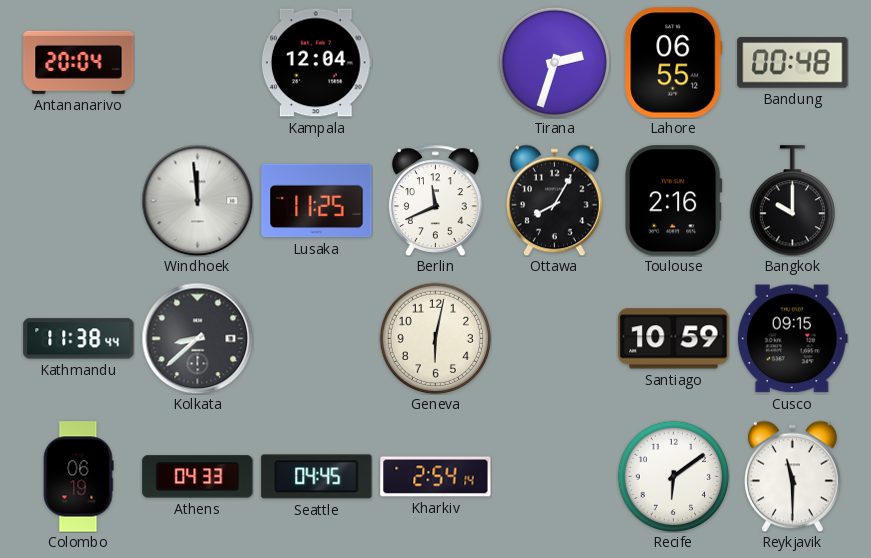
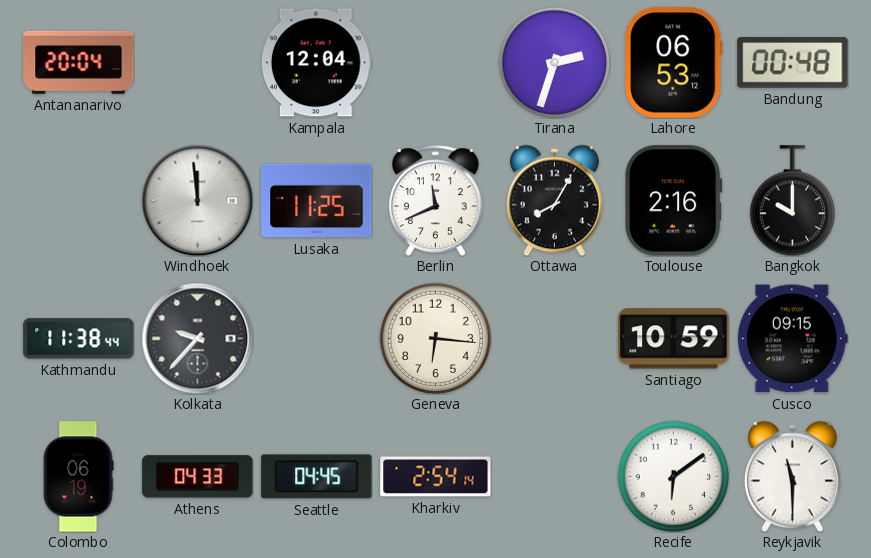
Lahore: 06:55 -> 06:53
Kolkata: 8:38 -> 9:37
Geneva: 6:02 -> 6:16
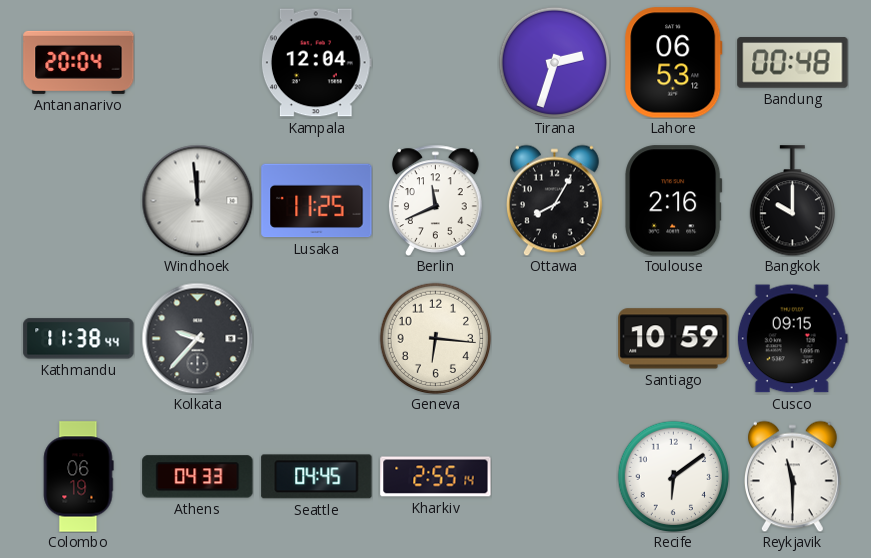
Kharkiv: 2:54 -> 2:55
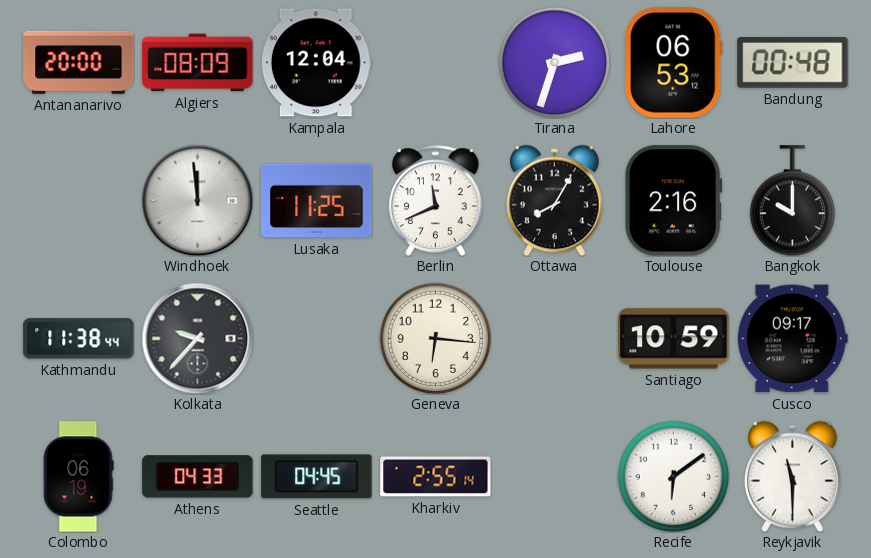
Antananarivo: 20:04 -> 20:00
Algiers: none -> 08:09
Cusco: 09:15 -> 09:17
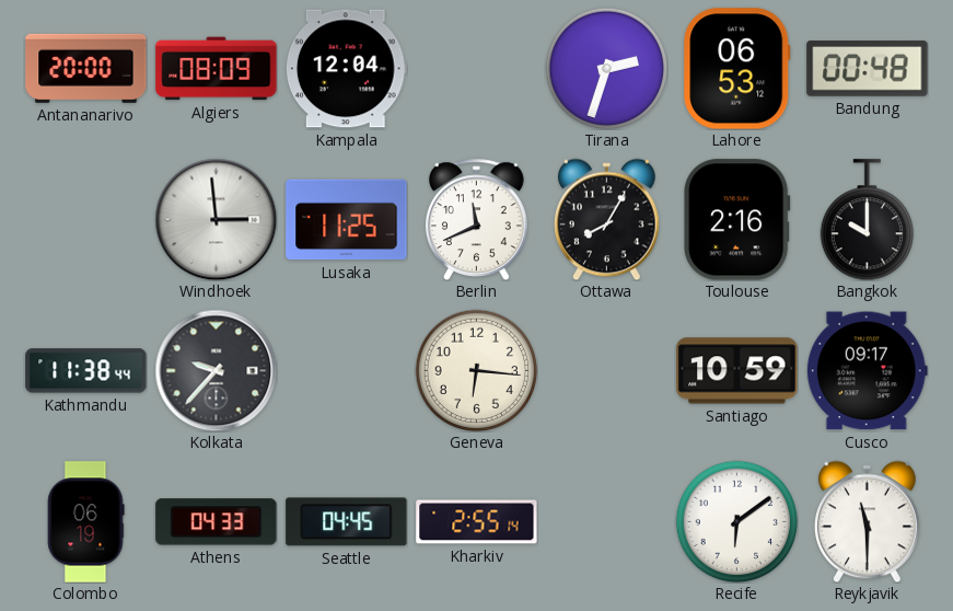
Windhoek: 11:59 -> 2:59
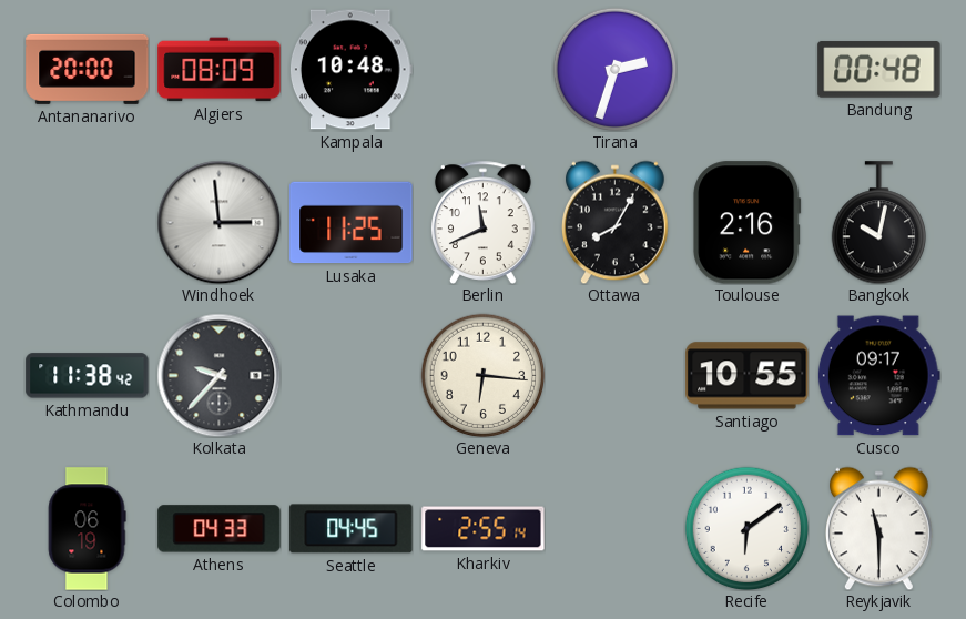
Kampala: 12:04 -> 10:48
Lahore: 06:53 -> none
Bangkok: 10:00 -> 10:02
Kathmandu: 11:38:44 -> 11:38:42
Santiago: 10:59 -> 10:55
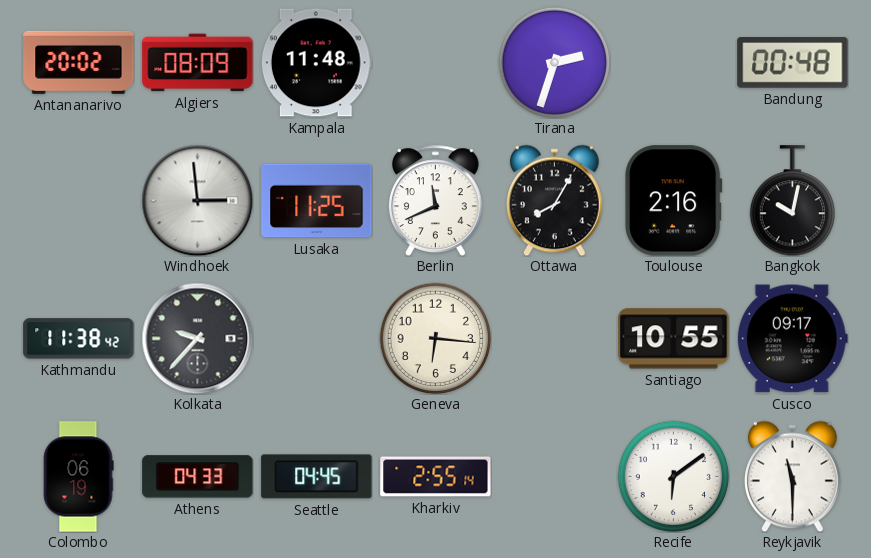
Antananarivo: 20:00 -> 20:02
Kampala: 10:48 -> 11:48
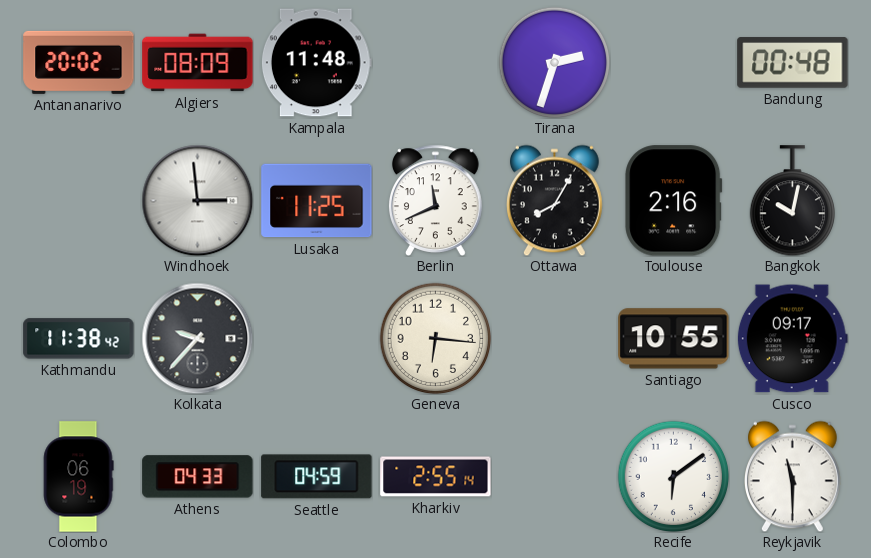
Seattle: 04:45 -> 04:59
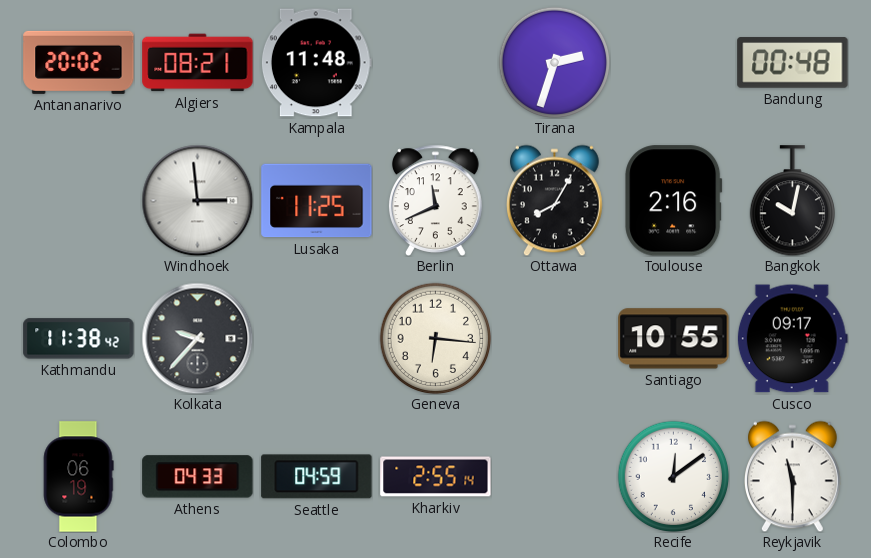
Algiers: 08:09 -> 08:21
Recife: 6:09 -> 12:09
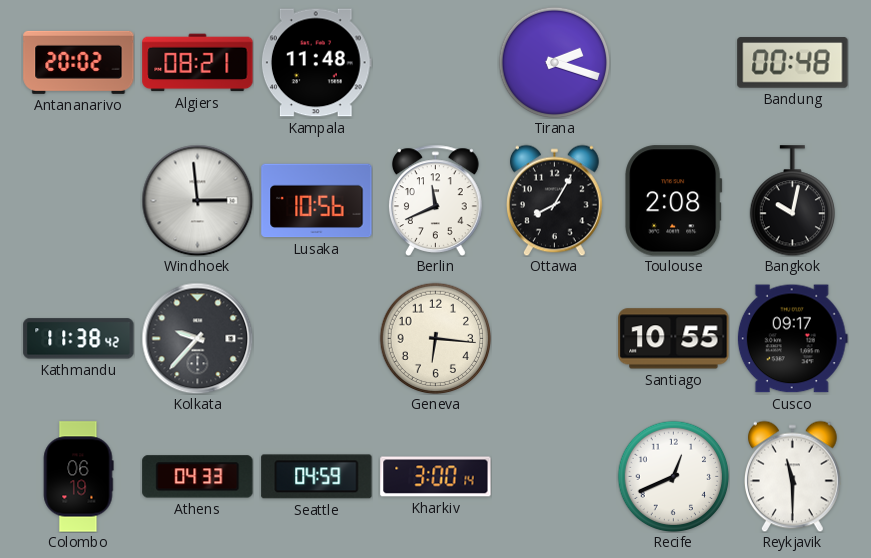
Tirana: 2:33 -> 2:18
Lusaka: 11:25 -> 10:56
Toulouse: 2:16 -> 2:08
Kharkiv: 2:55 -> 3:00
Recife: 12:09 -> 12:41
